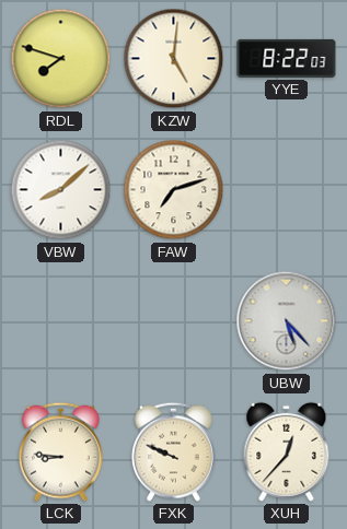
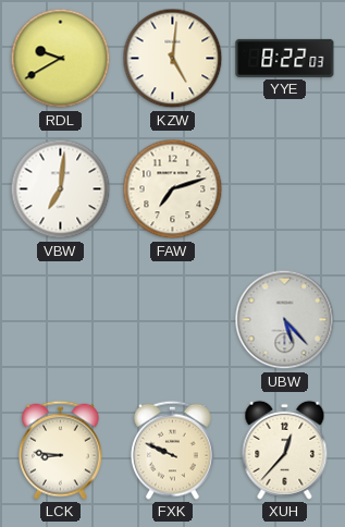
RDL: 7:48 -> 9:40
VBW: 8:08 -> 7:01
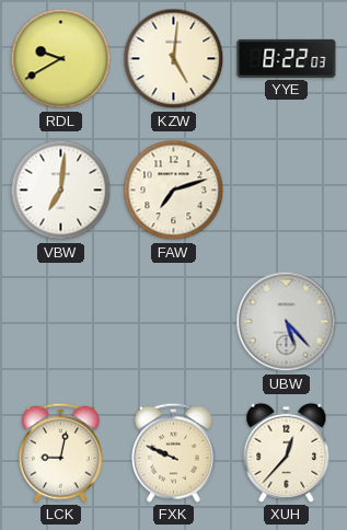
LCK: 8:46 -> 9:02
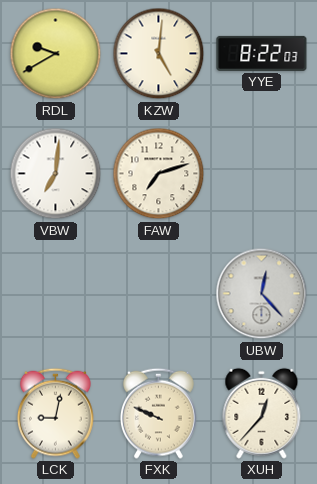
UBW: 5:23 -> 12:23
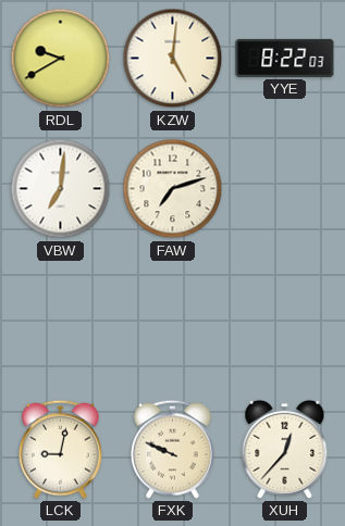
UBW: 12:23 -> none
